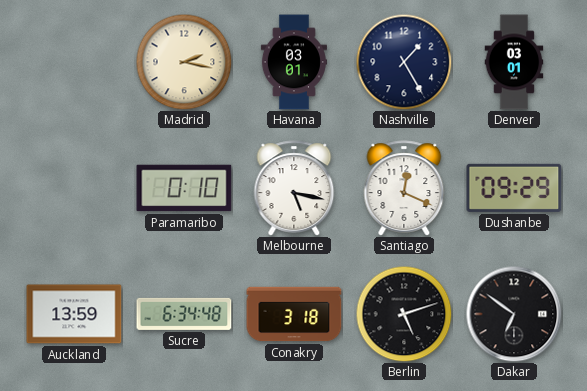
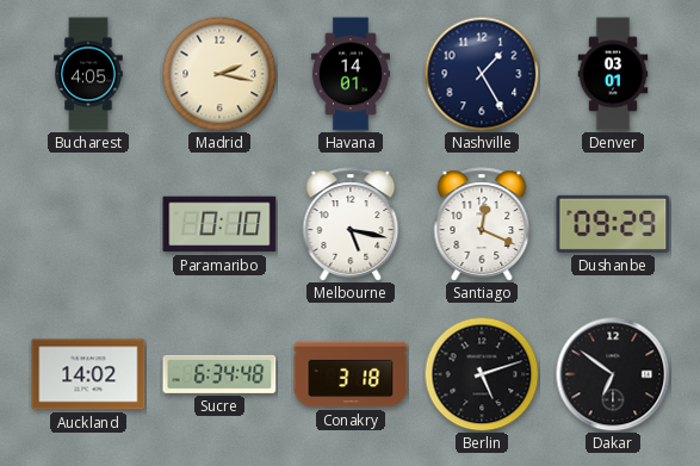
Bucharest: none -> 4:05
Havana: 03:01 -> 14:01
Auckland: 13:59 -> 14:02
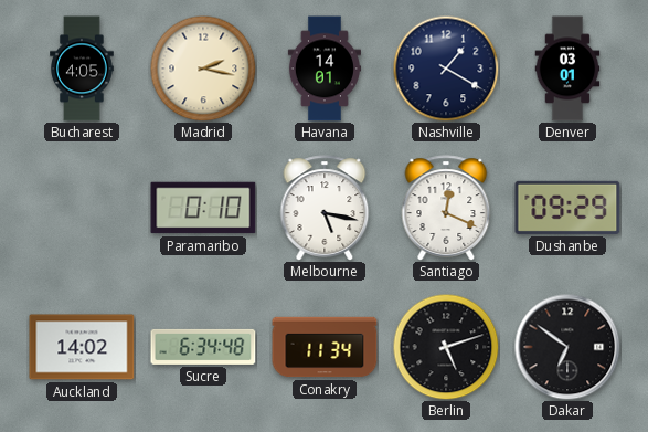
Nashville: 1:25 -> 1:20
Conakry: 3:18 -> 11:34
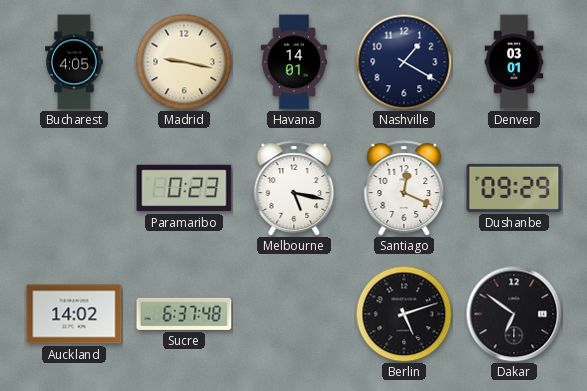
Madrid: 2:17 -> 9:17
Paramaribo: 0:10 -> 0:23
Sucre: 6:34 -> 6:37
Conakry: 11:34 -> none
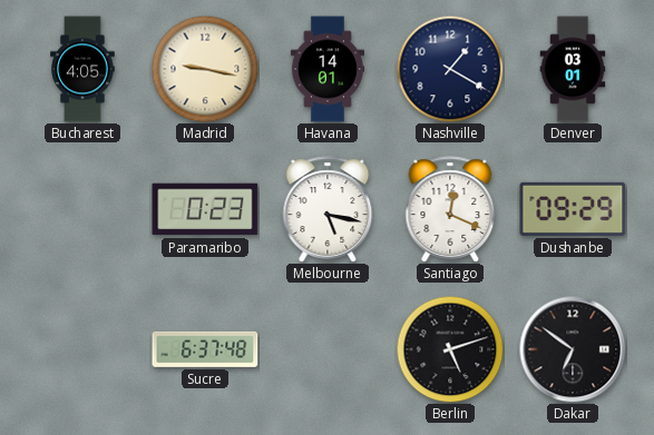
Auckland: 14:02 -> none
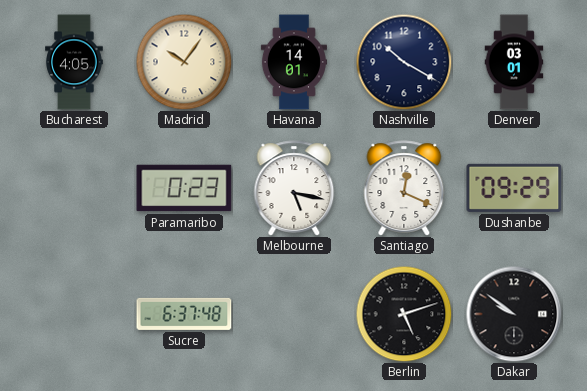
Madrid: 9:17 -> 10:06
Nashville: 1:20 -> 10:20
Dakar: 6:51 -> 9:51
